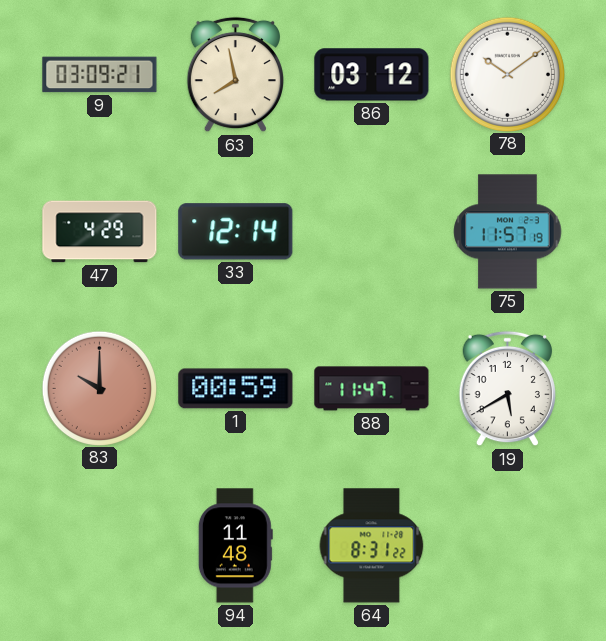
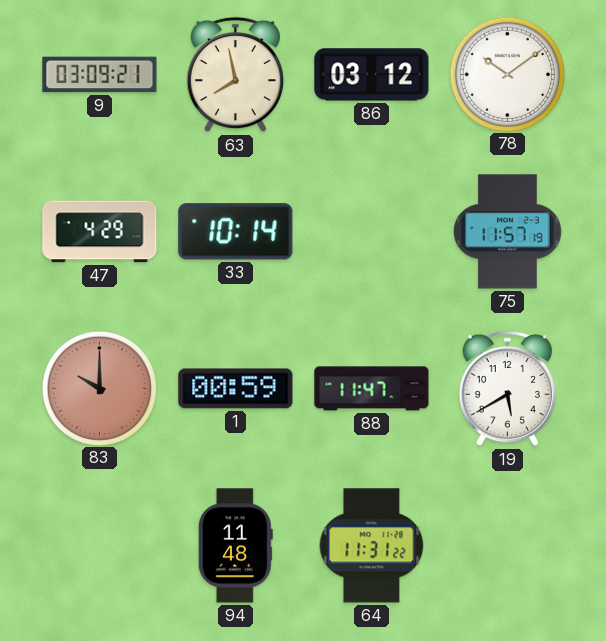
33: 12:14 -> 10:14
64: 8:31 -> 11:31
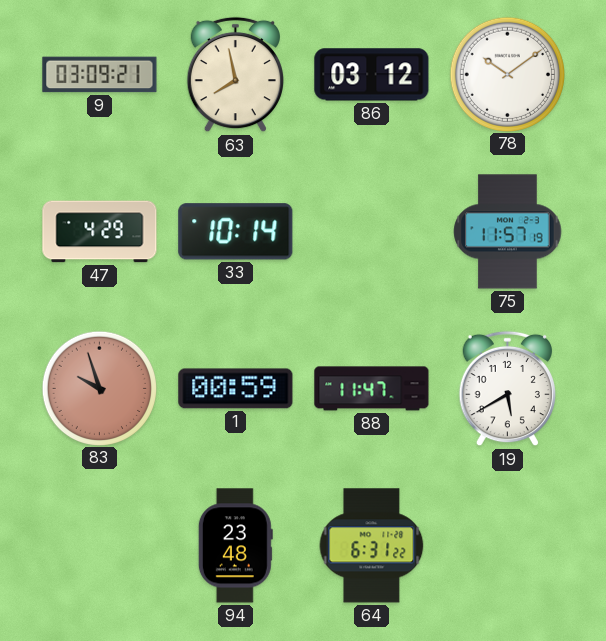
83: 10:00 -> 9:57
94: 11:48 -> 23:48
64: 11:31 -> 6:31
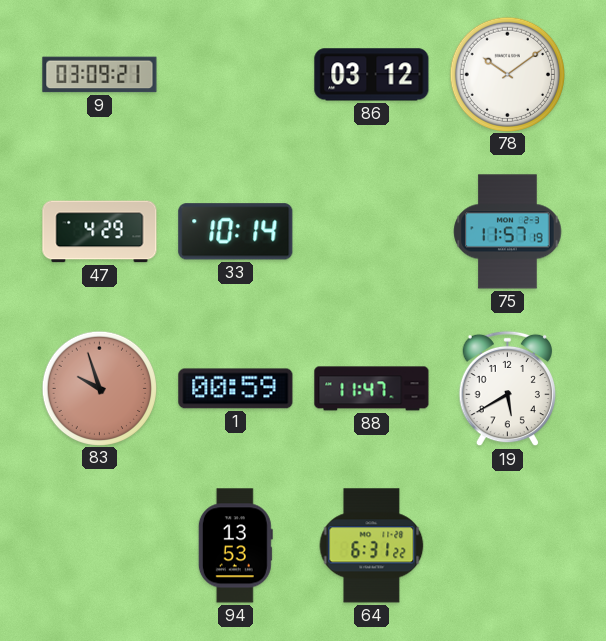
63: 7:58 -> none
94: 23:48 -> 13:53
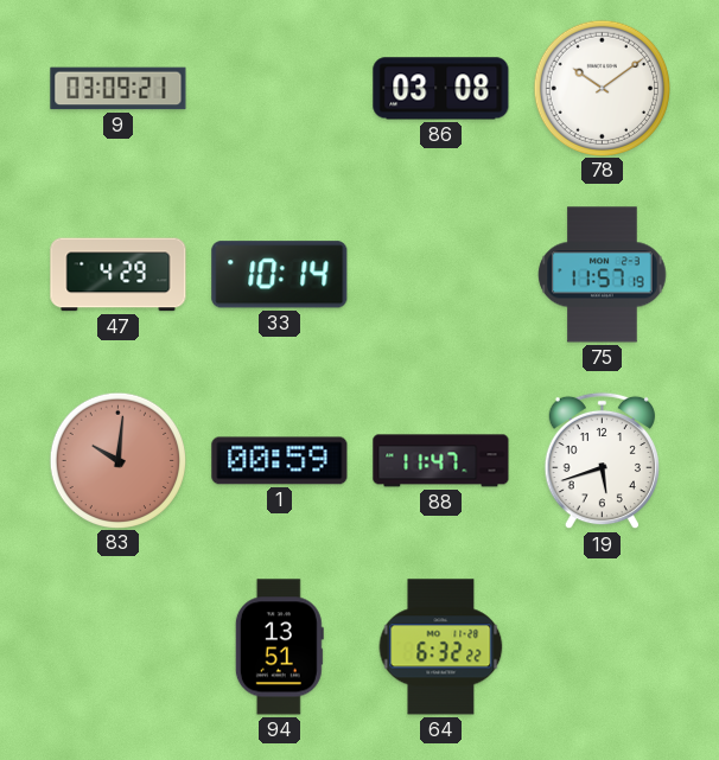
86: 03:12 -> 03:08
83: 9:57 -> 10:01
19: 5:40 -> 5:42
94: 13:53 -> 13:51
64: 6:31 -> 6:32
